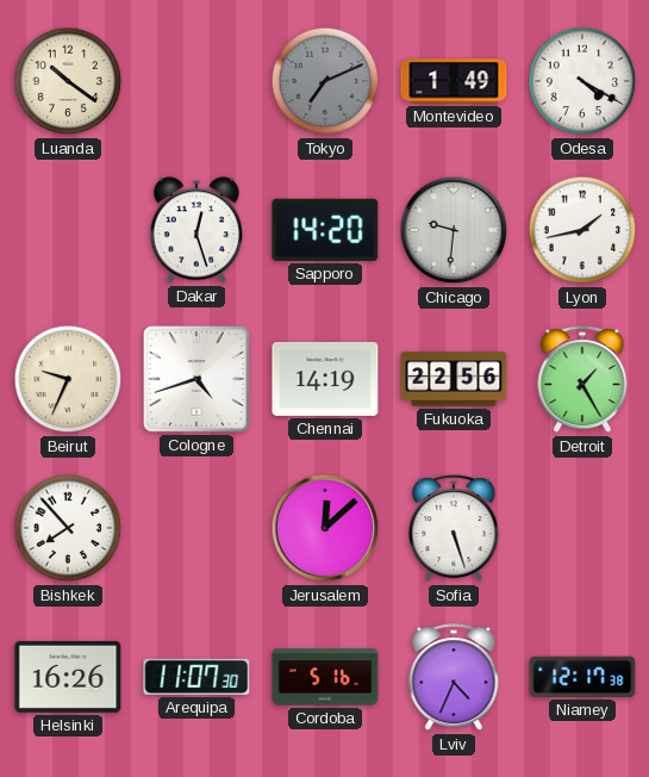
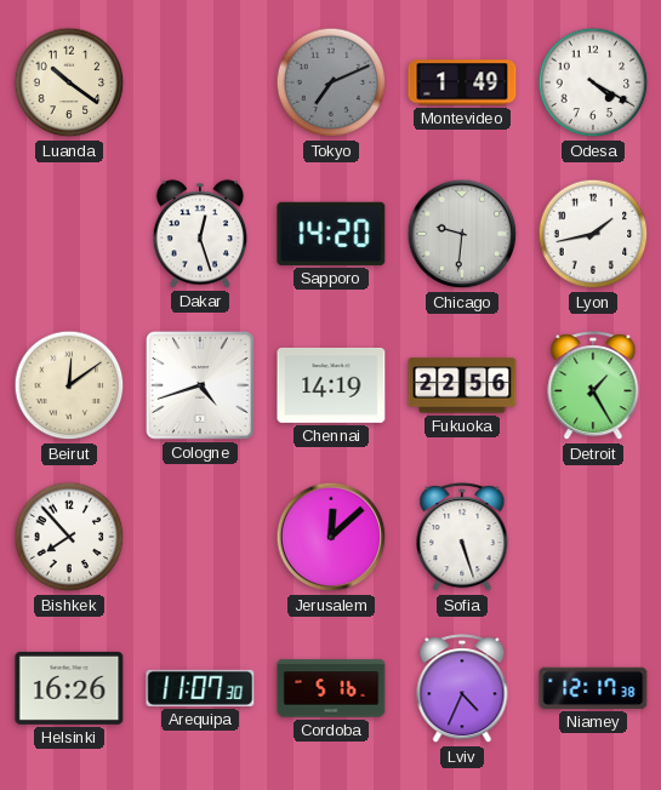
Beirut: 9:34 -> 12:09
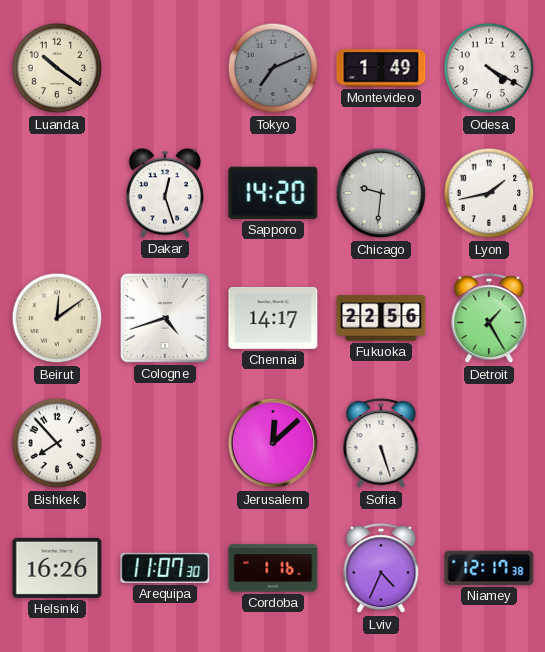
Chennai: 14:19 -> 14:17
Cordoba: 5:16 -> 1:16
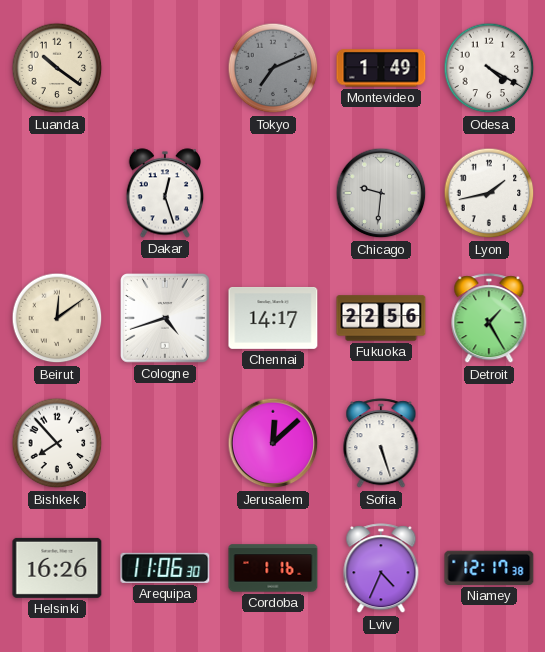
Sapporo: 14:20 -> none
Arequipa: 11:07 -> 11:06
